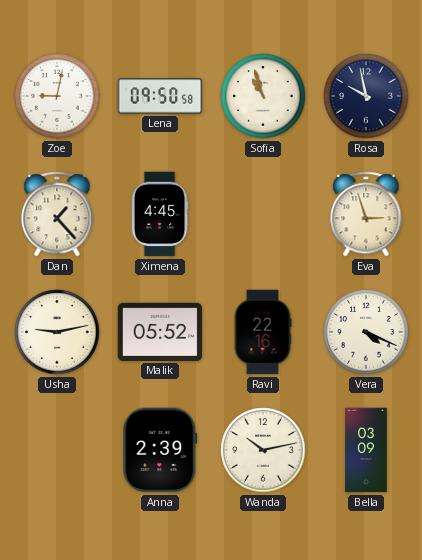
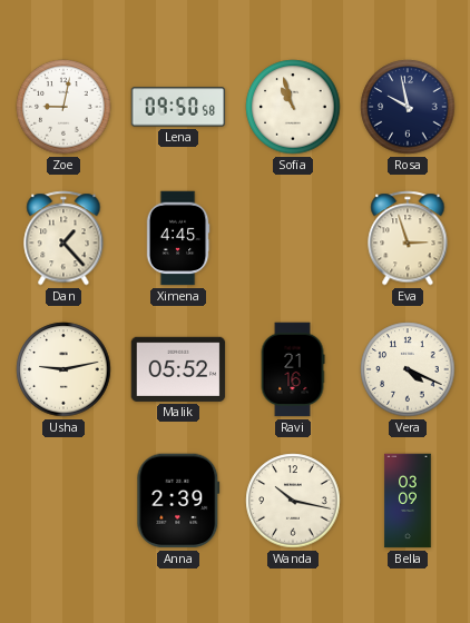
Ravi: 22:16 -> 21:16
Wanda: 10:13 -> 10:17
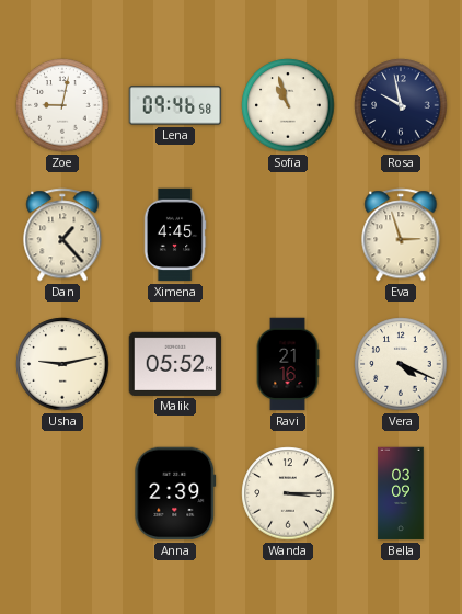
Lena: 09:50 -> 09:46
Wanda: 10:17 -> 3:15
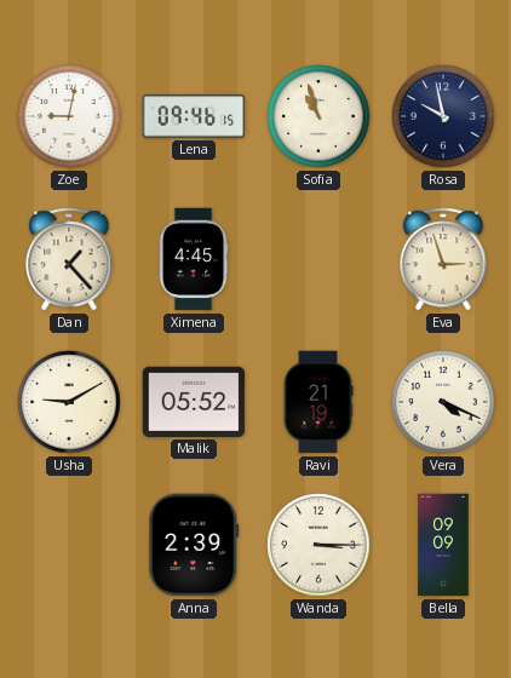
Lena: 09:46:58 -> 09:46:15
Usha: 9:13 -> 9:10
Ravi: 21:16 -> 21:19
Bella: 03:09 -> 09:09
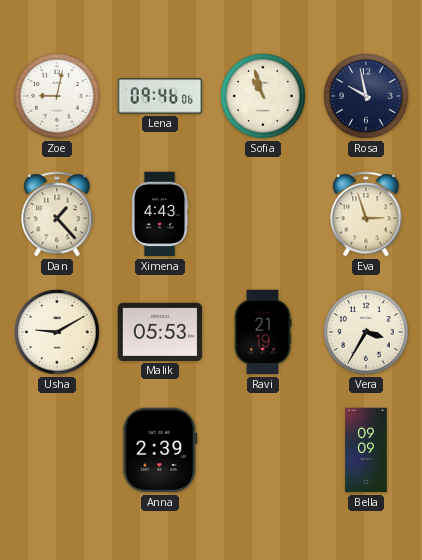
Lena: 09:46:15 -> 09:46:06
Ximena: 4:45 -> 4:43
Malik: 05:52 -> 05:53
Vera: 4:19 -> 3:35
Wanda: 3:15 -> none
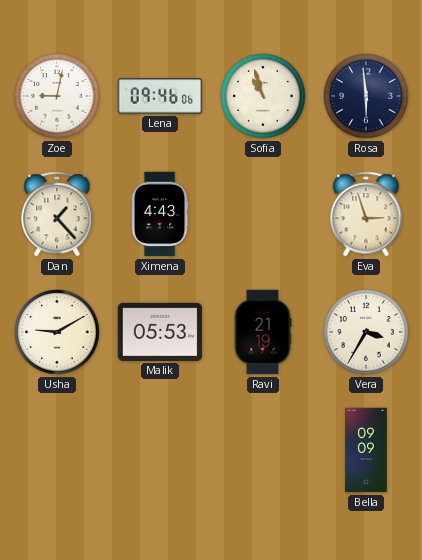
Rosa: 9:58 -> 5:59
Anna: 2:39 -> none
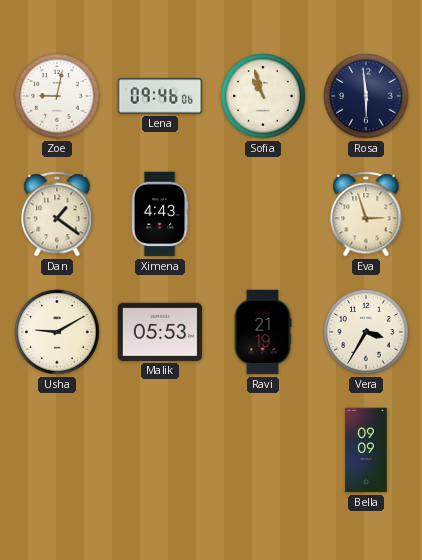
Dan: 1:23 -> 1:21
